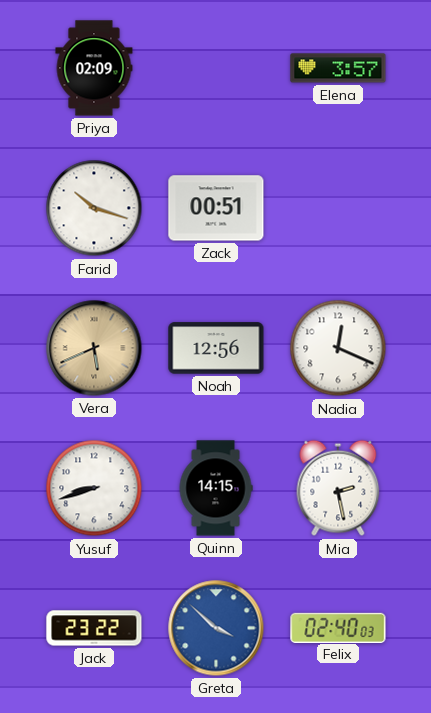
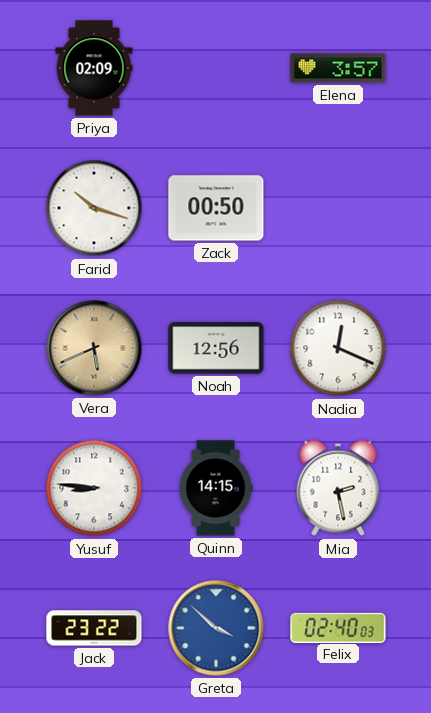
Zack: 00:51 -> 00:50
Yusuf: 8:42 -> 8:46
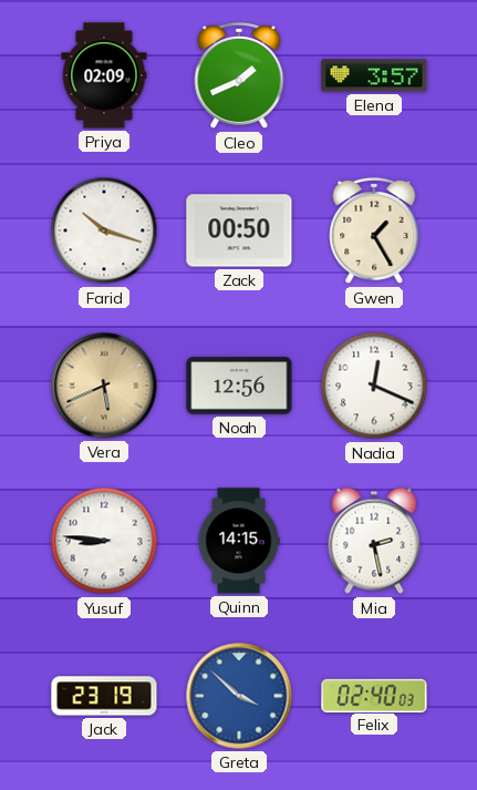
Cleo: none -> 1:41
Gwen: none -> 1:25
Jack: 23:22 -> 23:19
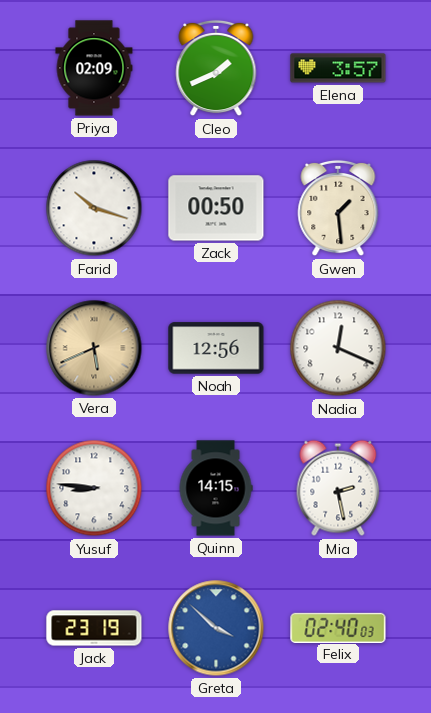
Gwen: 1:25 -> 1:29
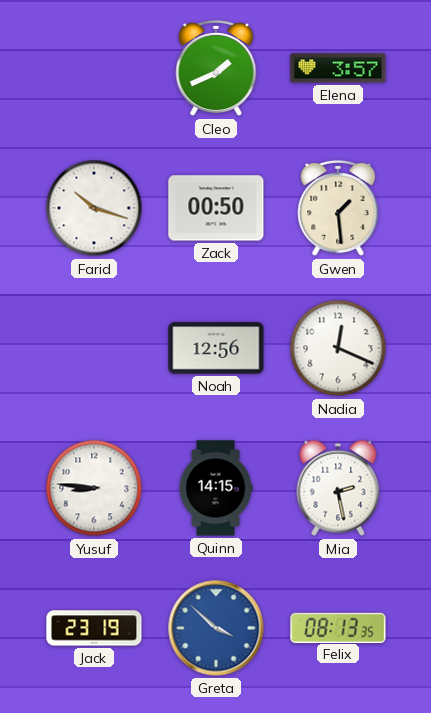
Priya: 02:09 -> none
Vera: 5:41 -> none
Felix: 02:40 -> 08:13
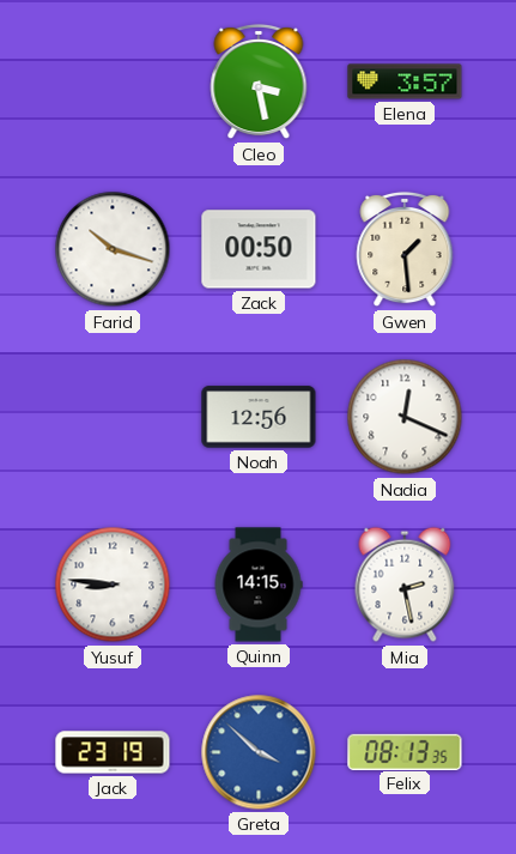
Cleo: 1:41 -> 3:28
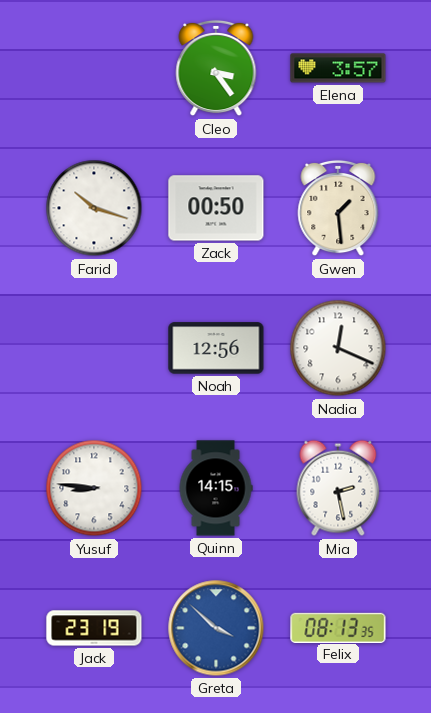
Cleo: 3:28 -> 3:24
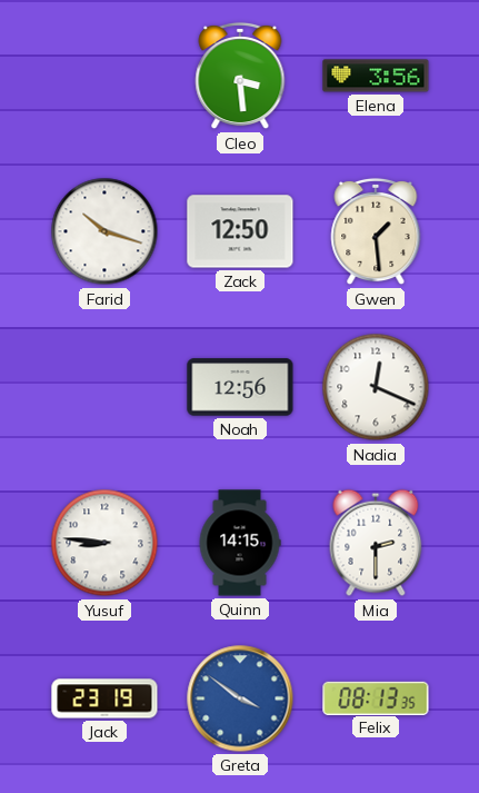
Cleo: 3:24 -> 3:29
Elena: 3:57 -> 3:56
Zack: 00:50 -> 12:50
Mia: 2:28 -> 2:30
Greta: 3:52 -> 3:51
